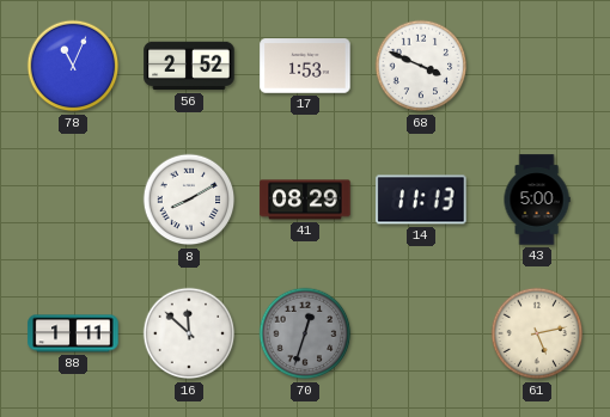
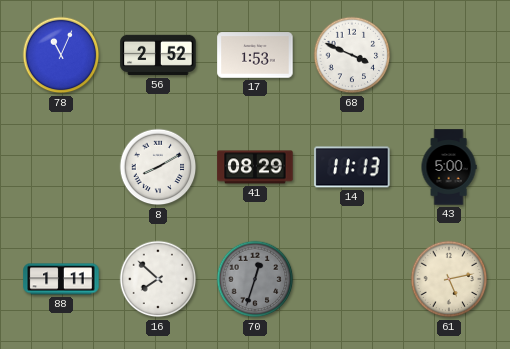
16: 11:52 -> 7:52
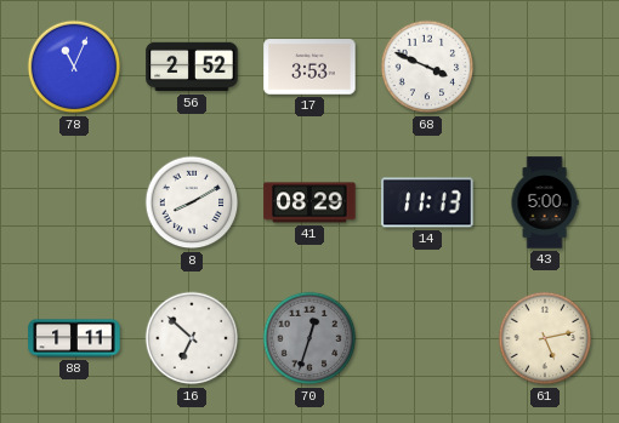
17: 1:53 -> 3:53
16: 7:52 -> 6:52
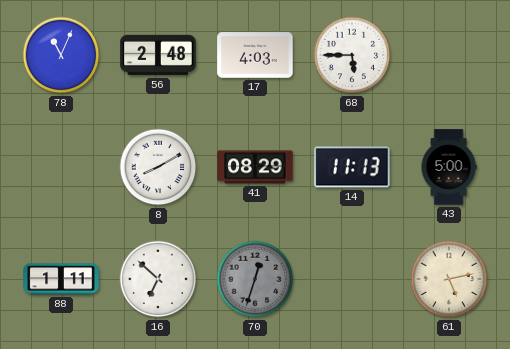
56: 2:52 -> 2:48
17: 3:53 -> 4:03
68: 3:49 -> 5:45
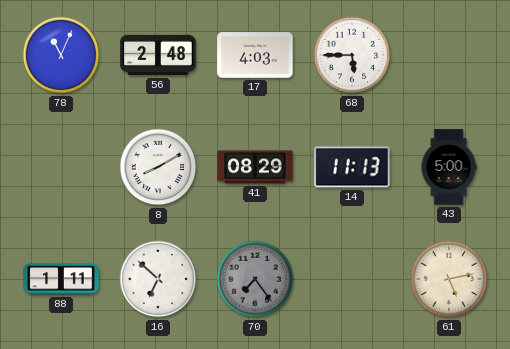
70: 12:33 -> 7:24
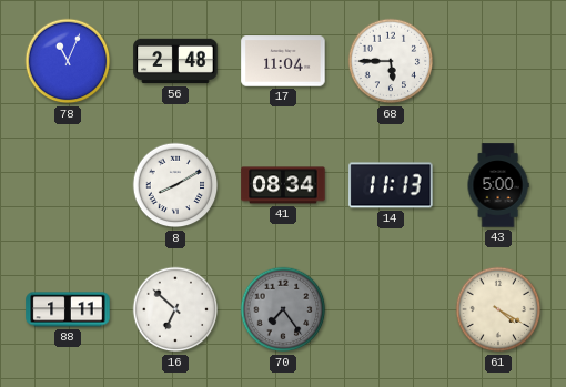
17: 4:03 -> 11:04
41: 08:29 -> 08:34
61: 5:13 -> 4:20
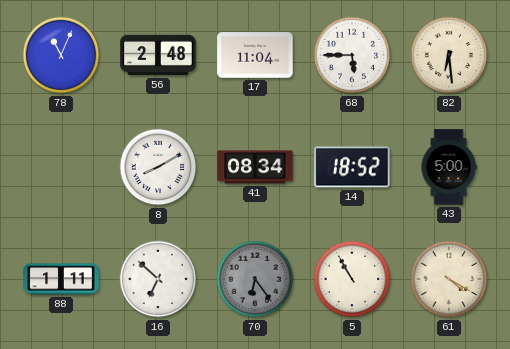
82: none -> 6:29
14: 11:13 -> 18:52
70: 7:24 -> 6:24
5: none -> 10:55
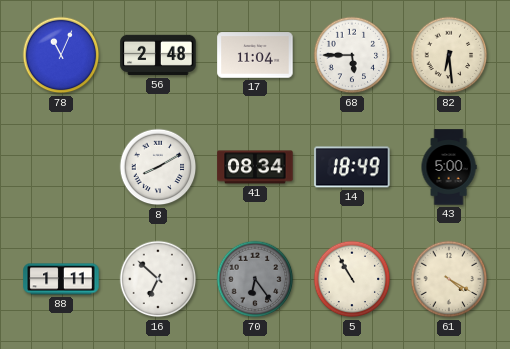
14: 18:52 -> 18:49
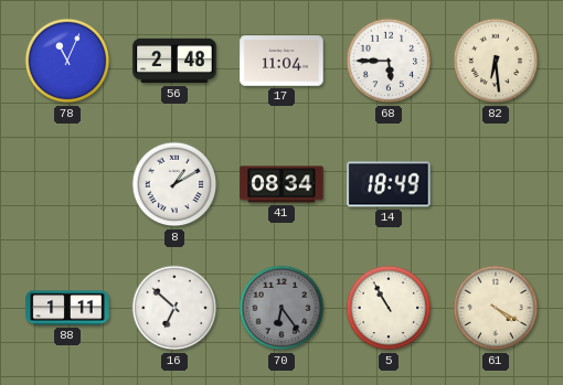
8: 8:10 -> 1:10
43: 5:00 -> none
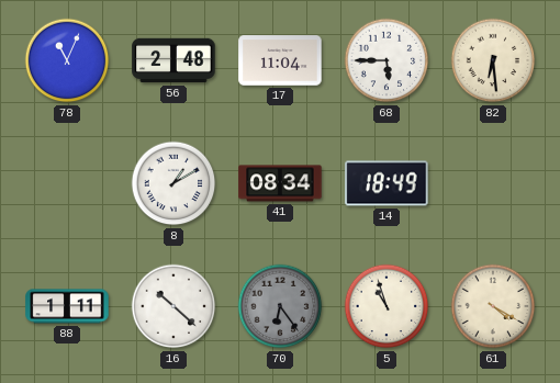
16: 6:52 -> 10:22
5: 10:55 -> 10:57
